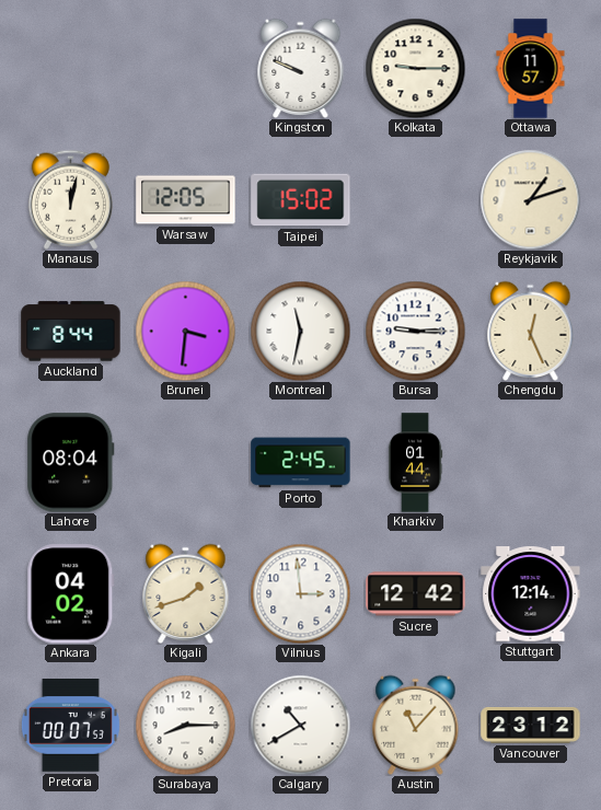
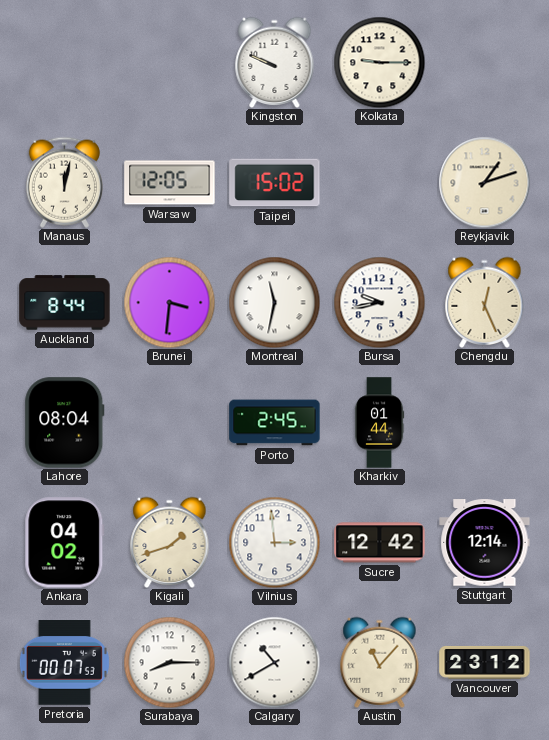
Ottawa: 11:57 -> none
Bursa: 9:15 -> 9:43
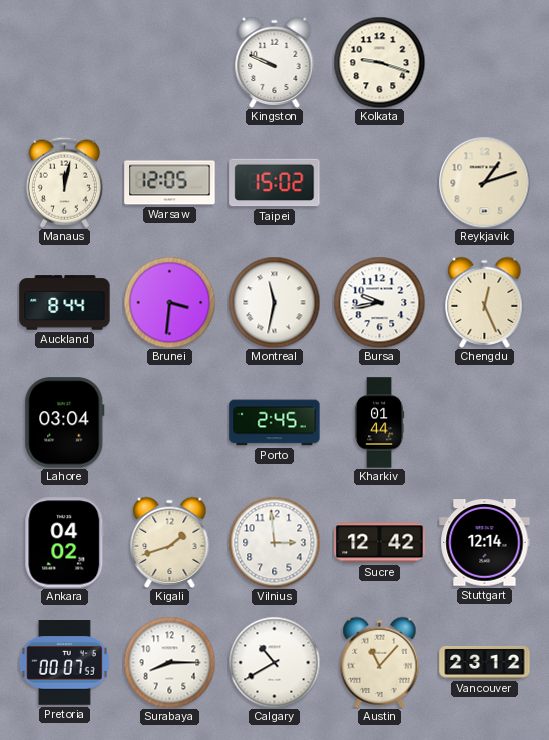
Kolkata: 9:15 -> 9:18
Lahore: 08:04 -> 03:04
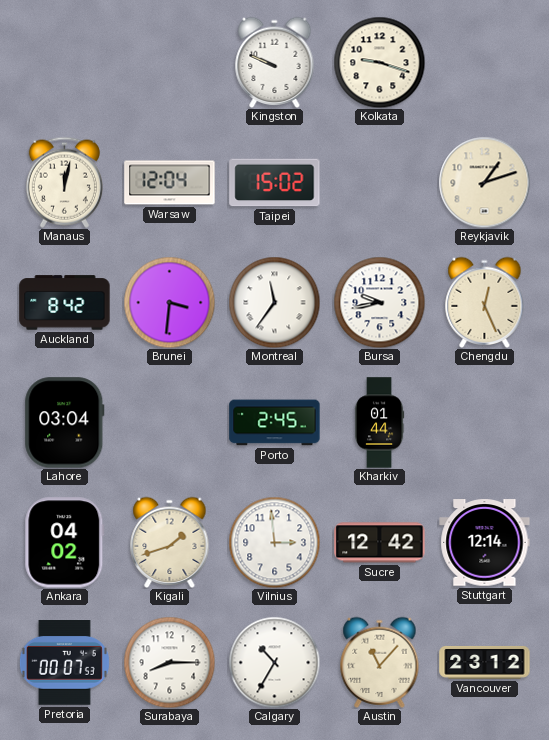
Warsaw: 12:05 -> 12:04
Auckland: 8:44 -> 8:42
Montreal: 11:32 -> 11:36
Calgary: 10:40 -> 10:35
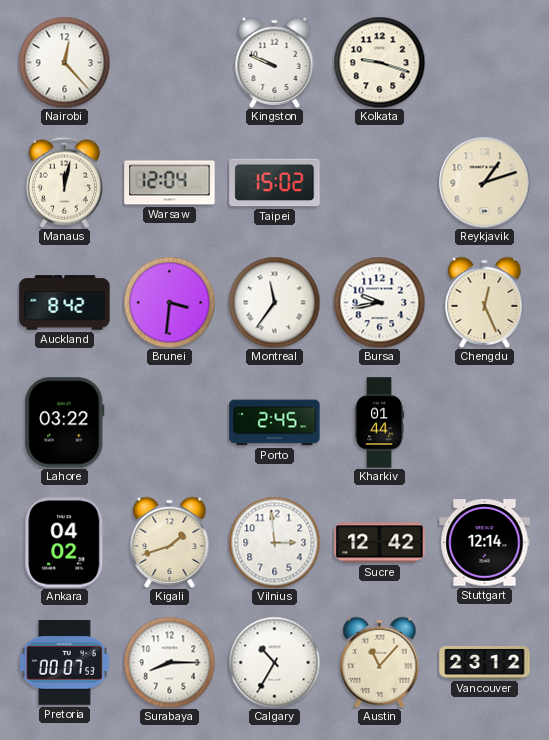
Nairobi: none -> 12:23
Lahore: 03:04 -> 03:22
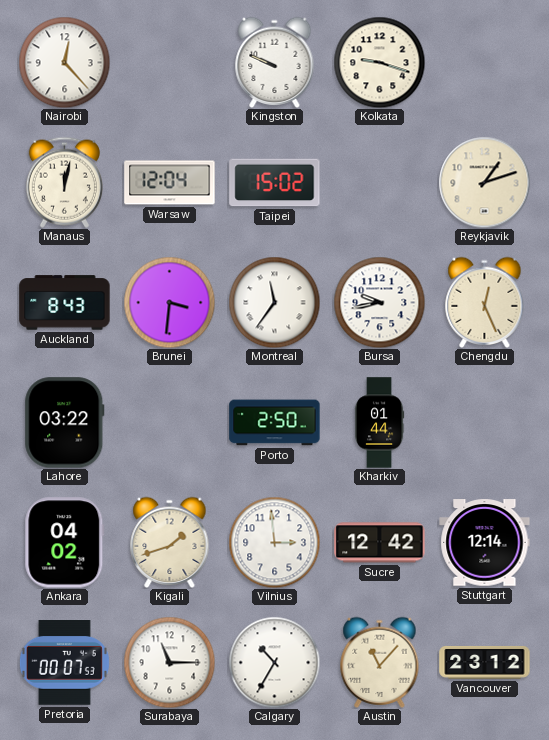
Auckland: 8:42 -> 8:43
Porto: 2:45 -> 2:50
Surabaya: 8:15 -> 11:15
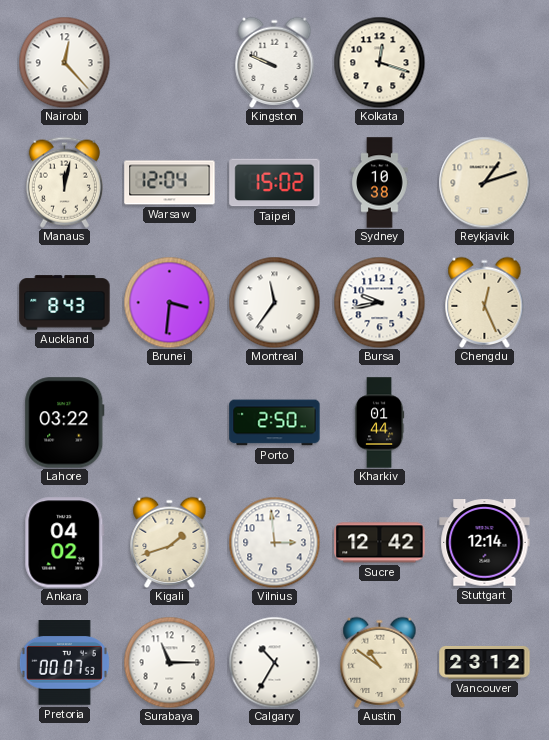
Kolkata: 9:18 -> 12:18
Sydney: none -> 10:38
Austin: 11:07 -> 10:51
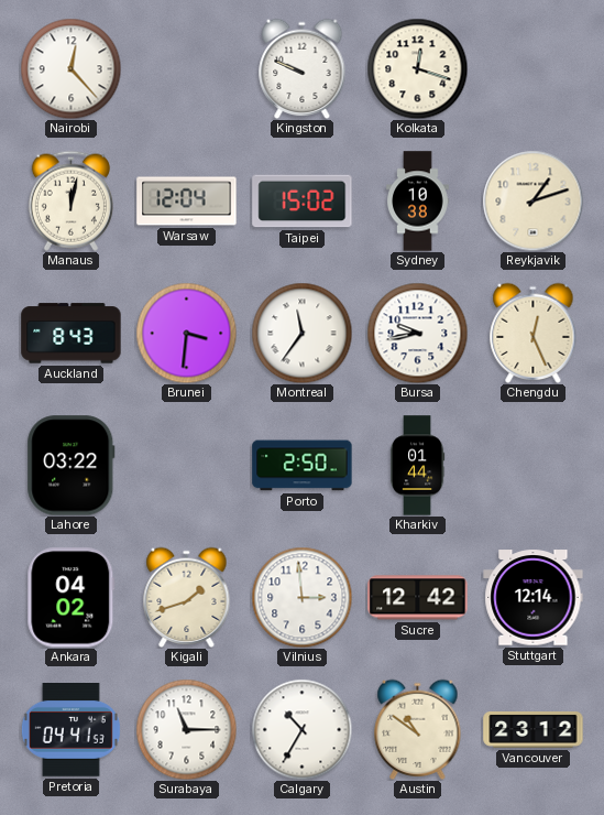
Pretoria: 00:07 -> 04:41
